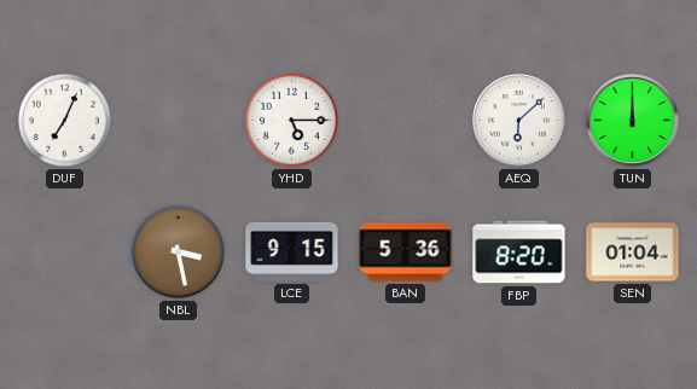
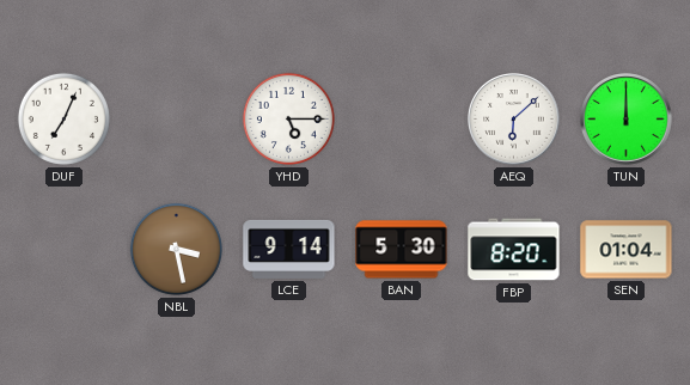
LCE: 9:15 -> 9:14
BAN: 5:36 -> 5:30
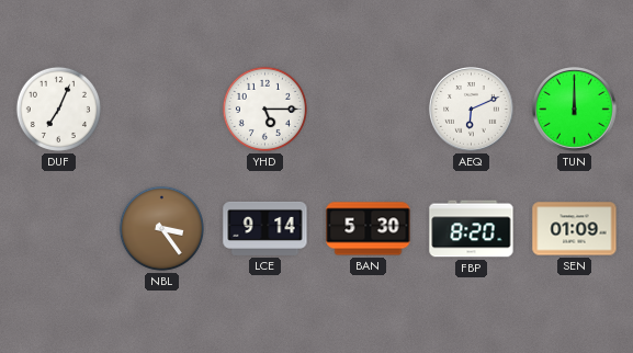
AEQ: 6:08 -> 6:11
NBL: 3:28 -> 3:24
SEN: 01:04 -> 01:09
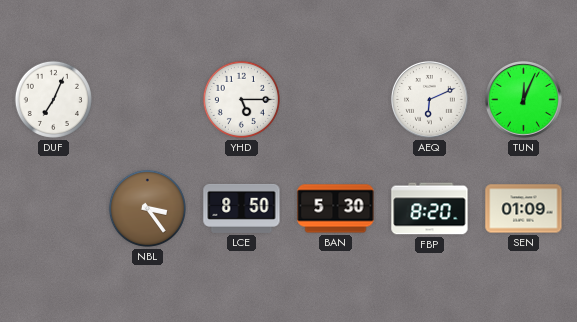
TUN: 12:00 -> 12:04
LCE: 9:14 -> 8:50
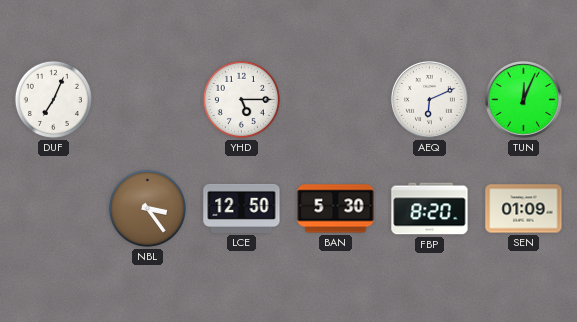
LCE: 8:50 -> 12:50
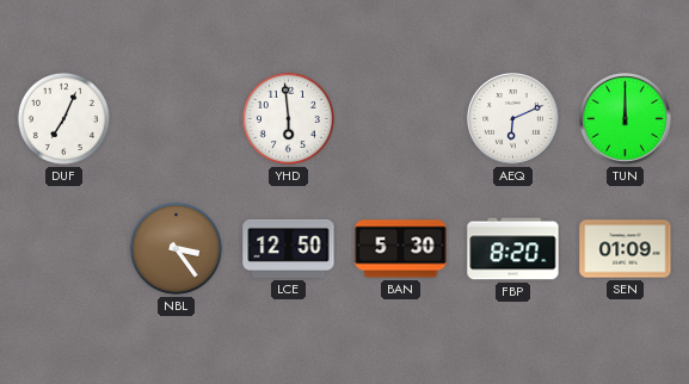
YHD: 5:15 -> 5:59
TUN: 12:04 -> 12:00
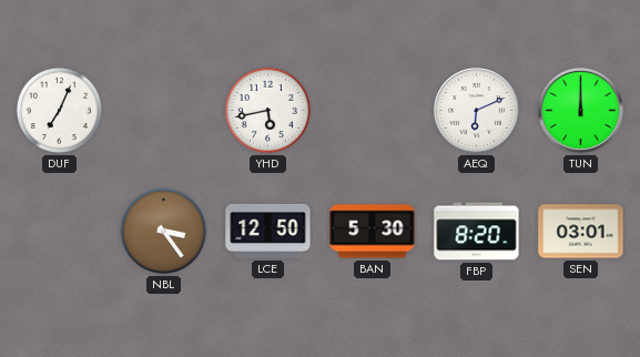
YHD: 5:59 -> 5:43
SEN: 01:09 -> 03:01
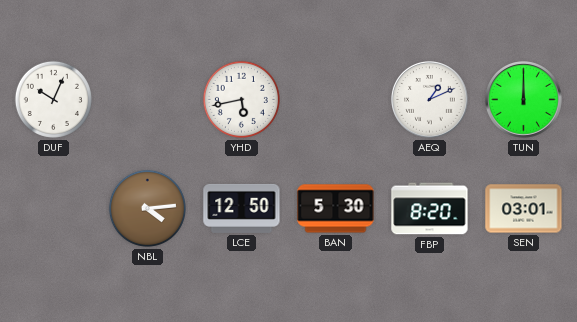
DUF: 7:04 -> 10:04
AEQ: 6:11 -> 1:11
NBL: 3:24 -> 4:14
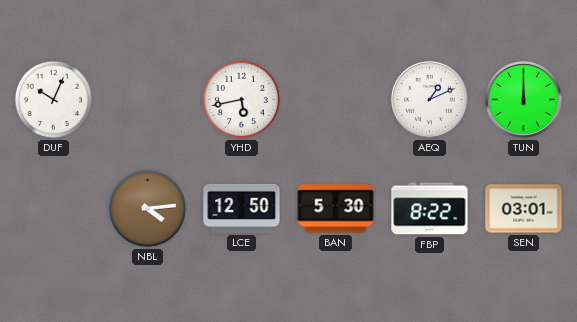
FBP: 8:20 -> 8:22
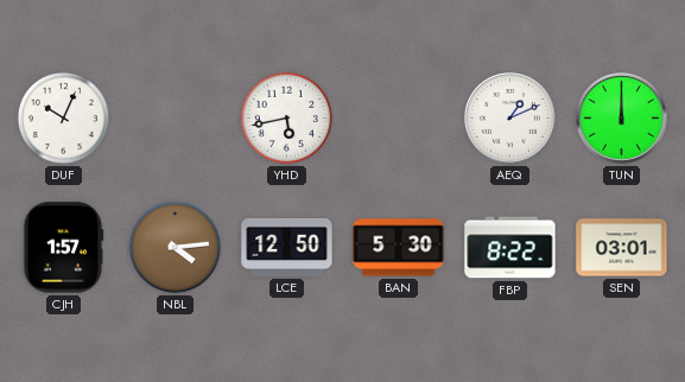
CJH: none -> 1:57
